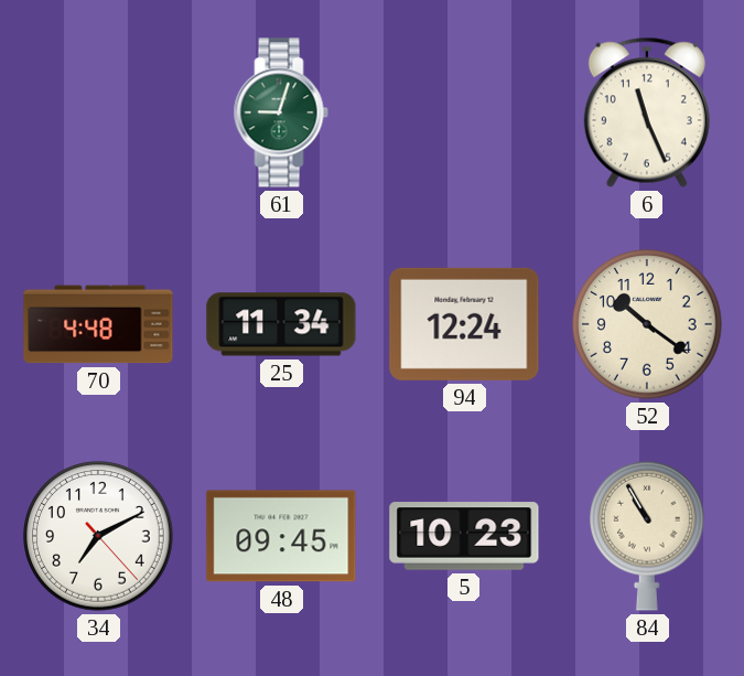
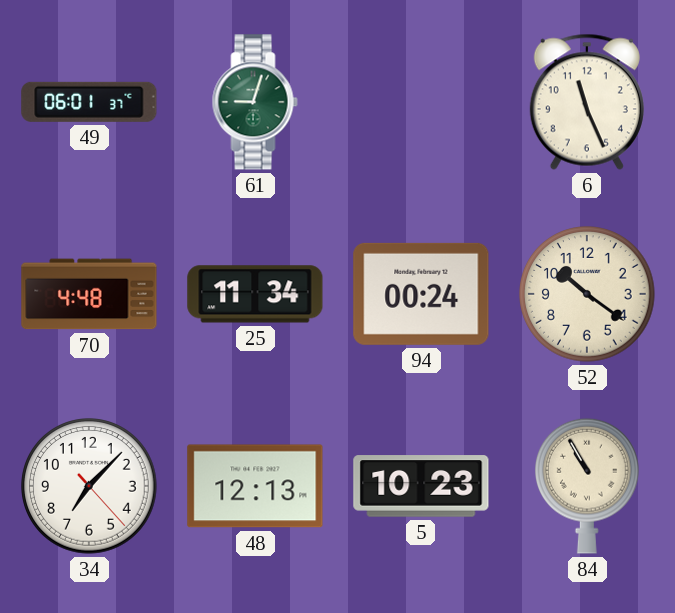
49: none -> 06:01
94: 12:24 -> 00:24
34: 7:10 -> 7:07
48: 09:45 -> 12:13
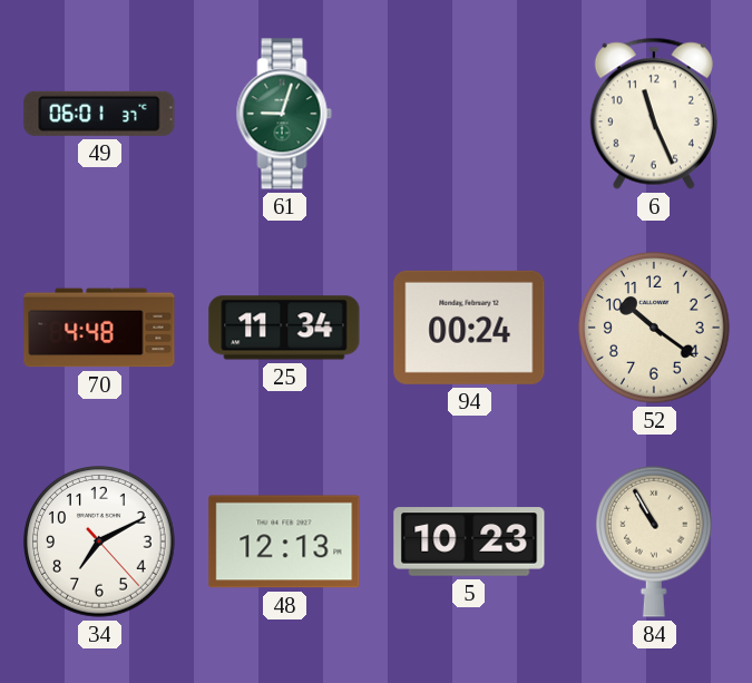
34: 7:07 -> 7:10
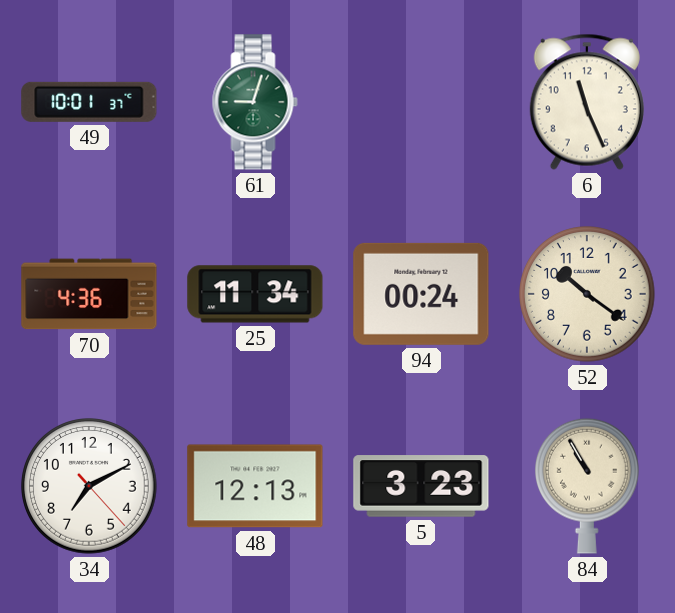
49: 06:01 -> 10:01
70: 4:48 -> 4:36
5: 10:23 -> 3:23
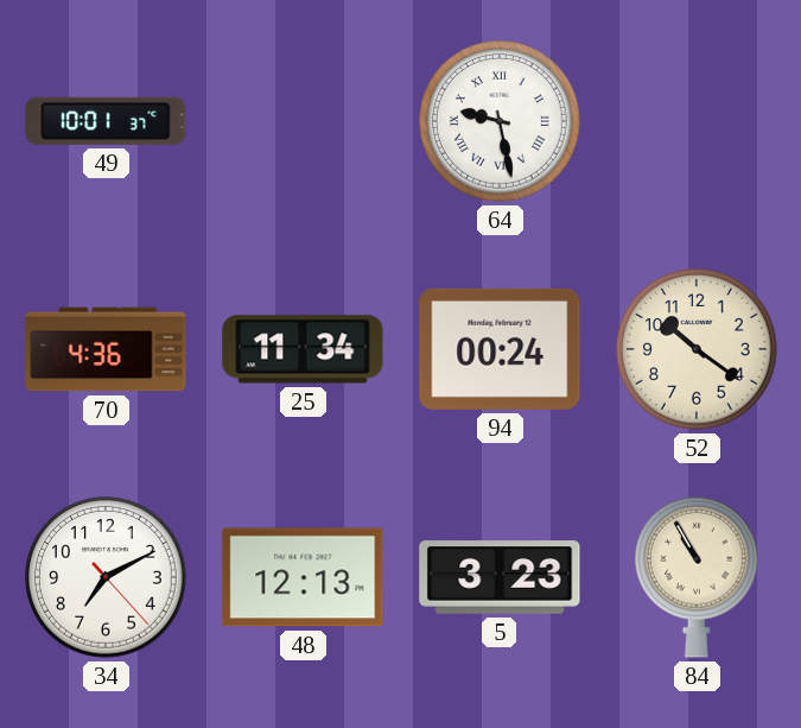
61: 9:03 -> none
64: none -> 9:28
6: 11:26 -> none
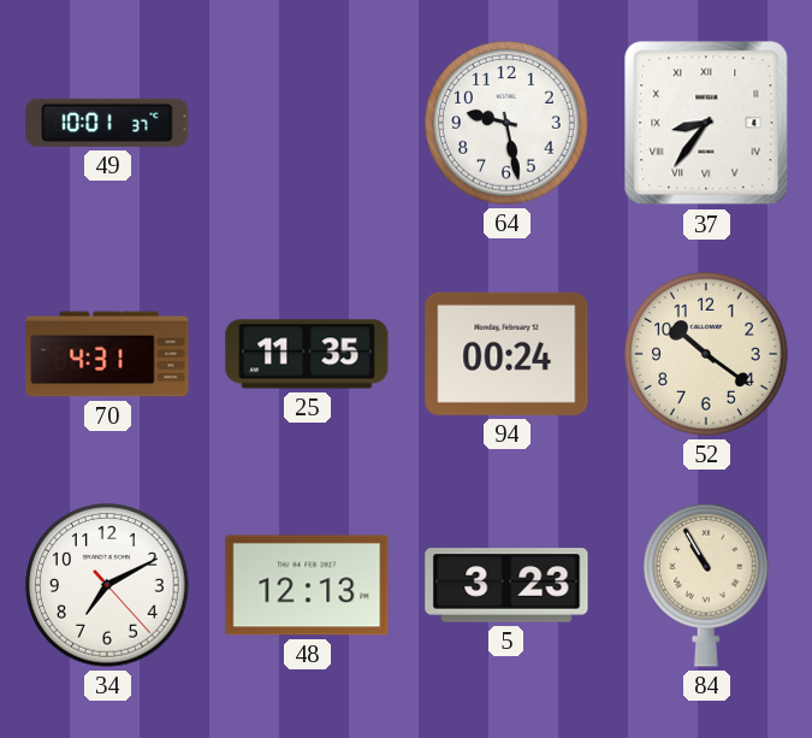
64 numerals: Roman -> Arabic
37: none -> 8:36
70: 4:36 -> 4:31
25: 11:34 -> 11:35
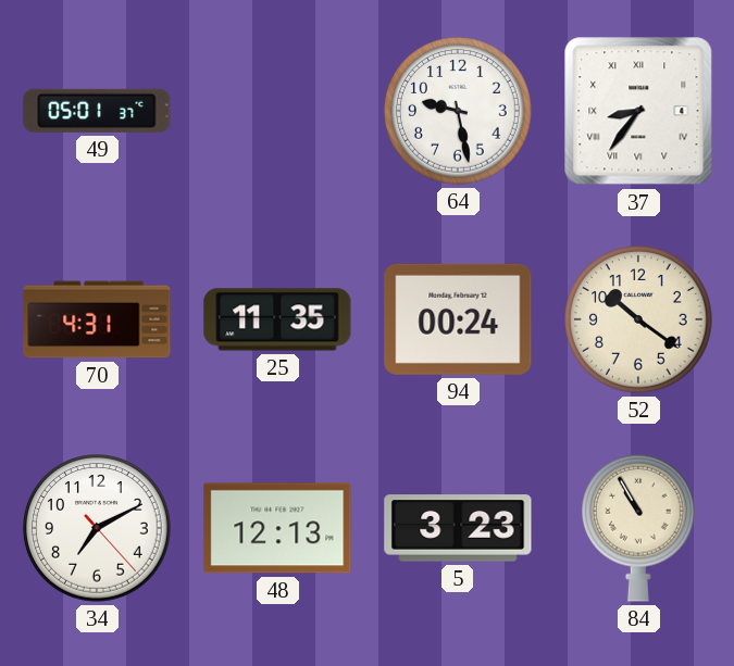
49: 10:01 -> 05:01
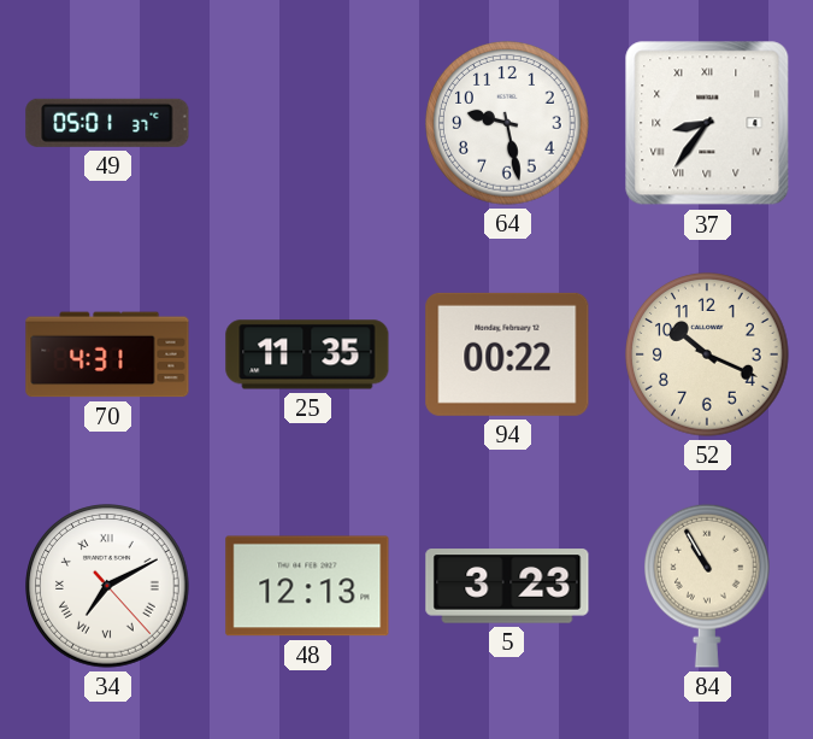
94: 00:24 -> 00:22
52: 10:21 -> 10:19
34 numerals: Arabic -> Roman
